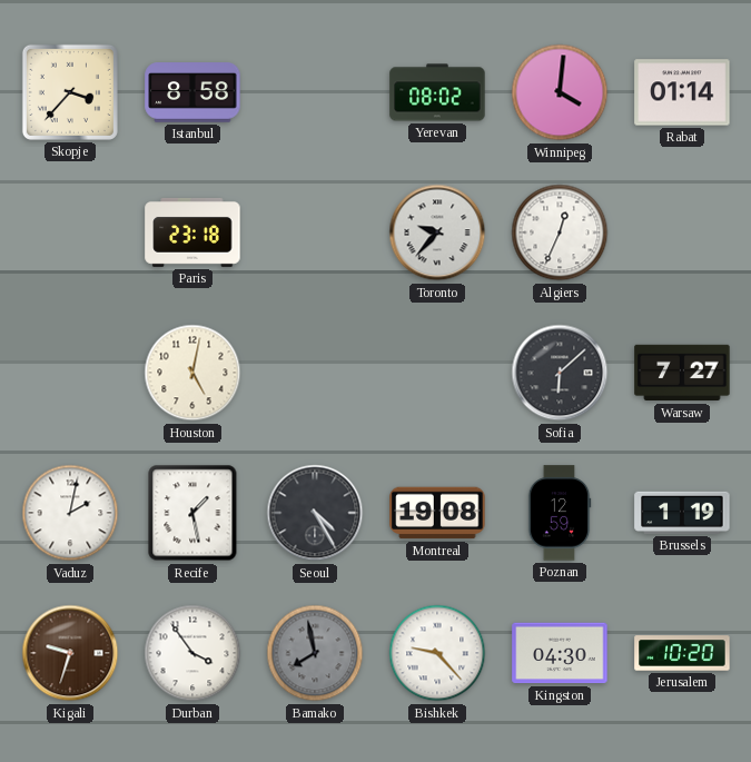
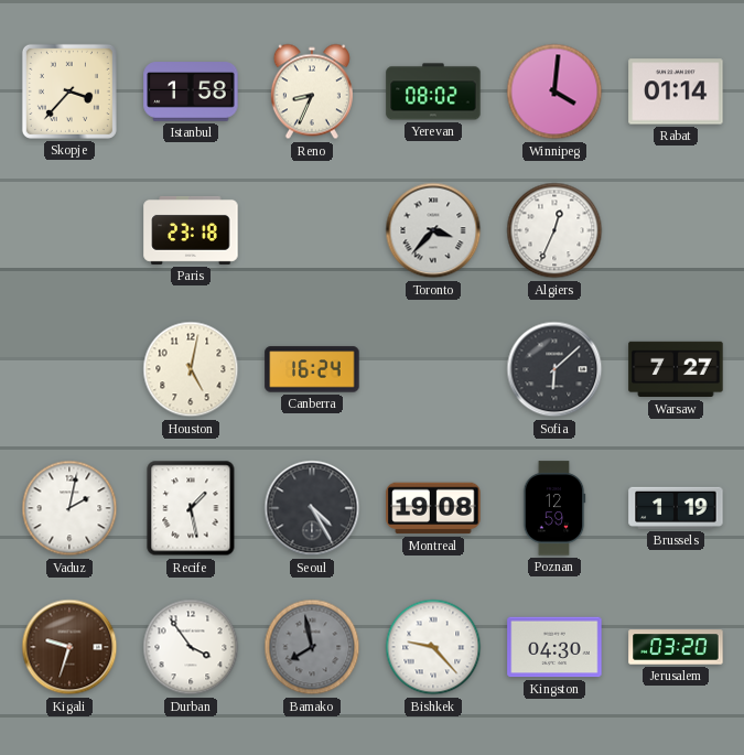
Istanbul: 8:58 -> 1:58
Reno: none -> 8:34
Toronto: 9:37 -> 3:37
Canberra: none -> 16:24
Jerusalem: 10:20 -> 03:20
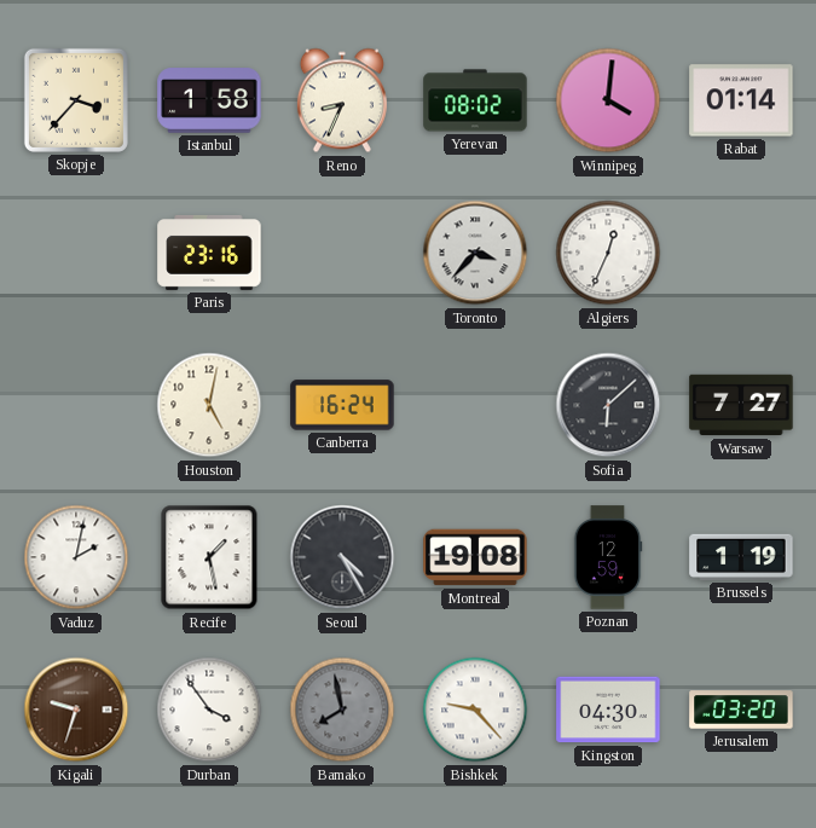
Paris: 23:18 -> 23:16
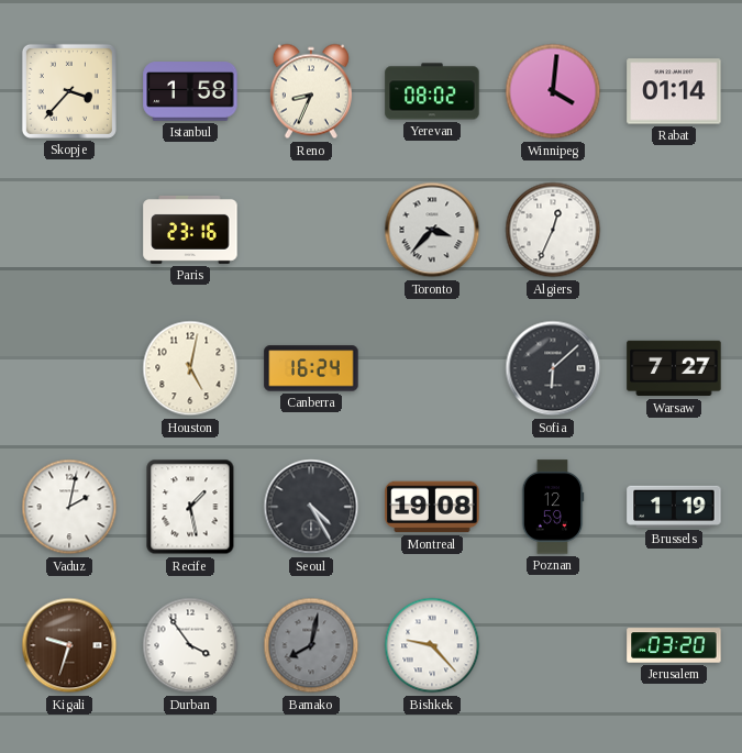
Bamako: 7:58 -> 8:02
Kingston: 04:30 -> none
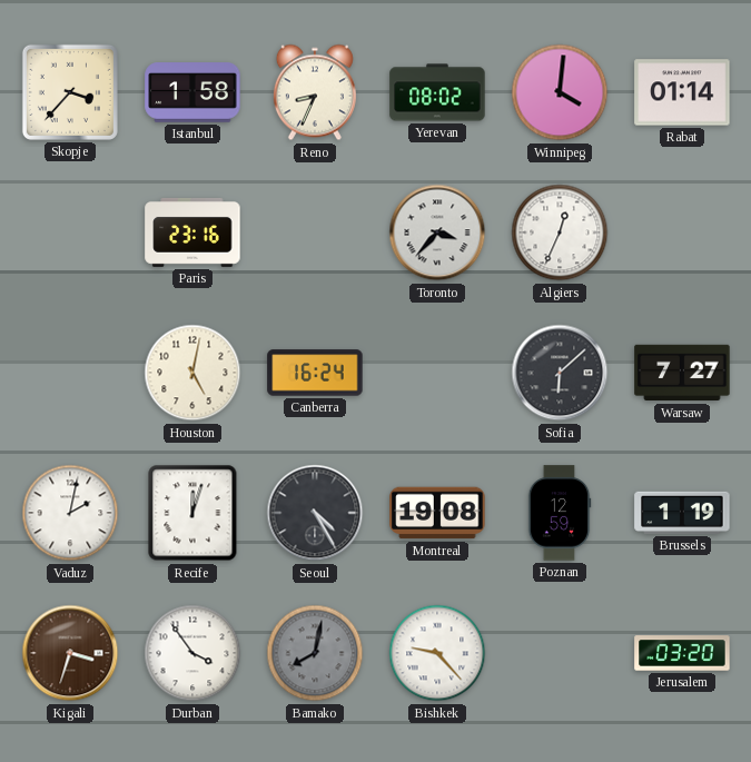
Recife: 1:28 -> 12:03
Kigali: 9:33 -> 3:33
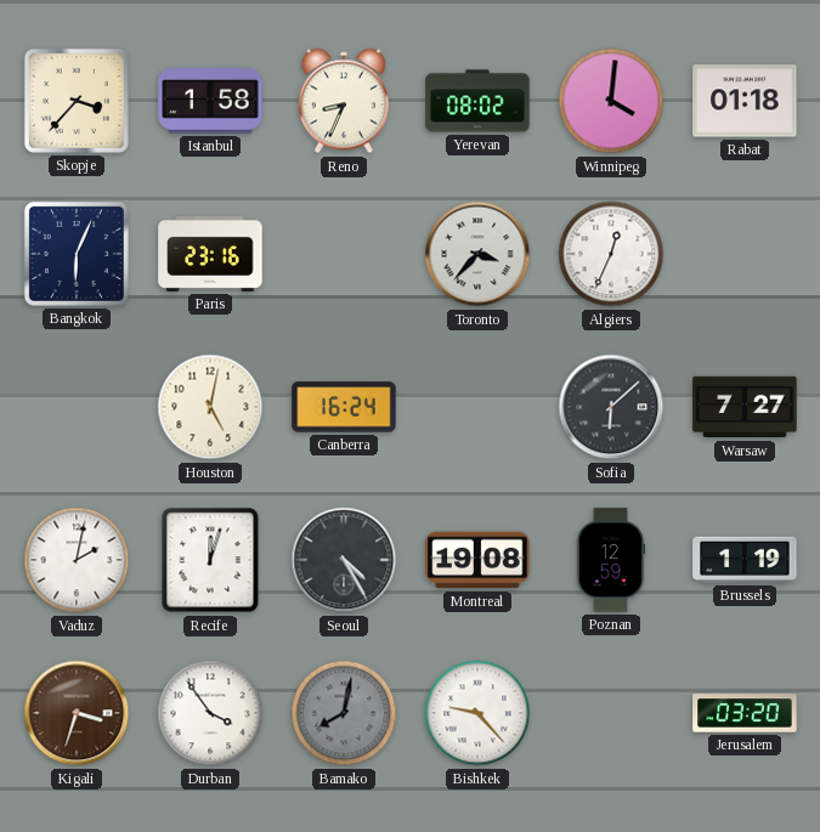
Rabat: 01:14 -> 01:18
Bangkok: none -> 6:04
